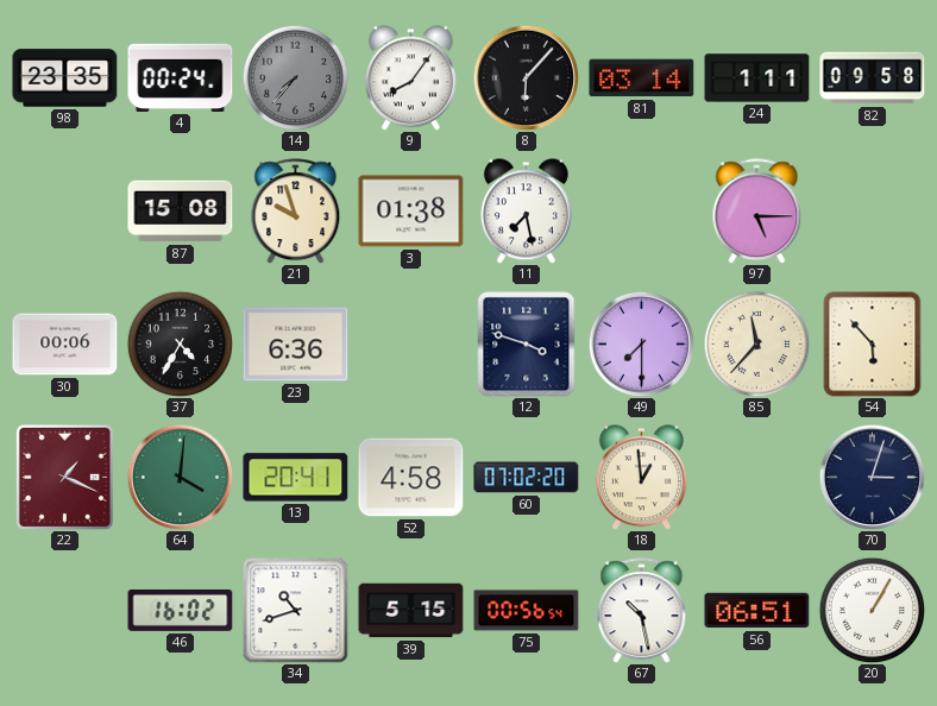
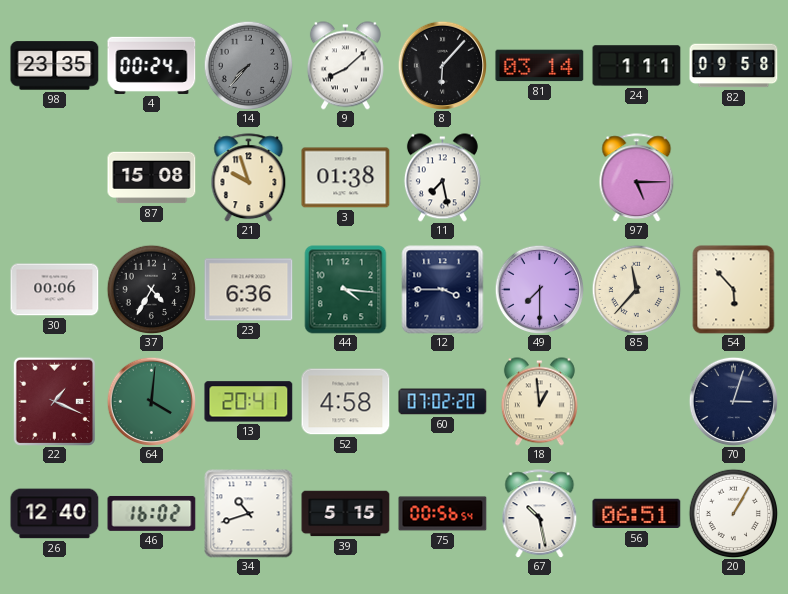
9: 8:06 -> 8:08
44: none -> 4:16
12: 3:48 -> 3:45
26: none -> 12:40
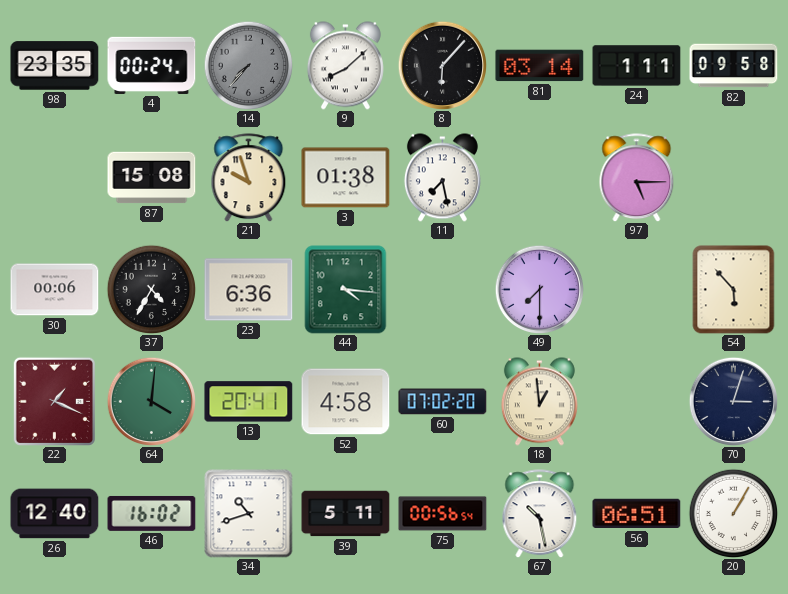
12: 3:45 -> none
85: 11:37 -> none
39: 5:15 -> 5:11
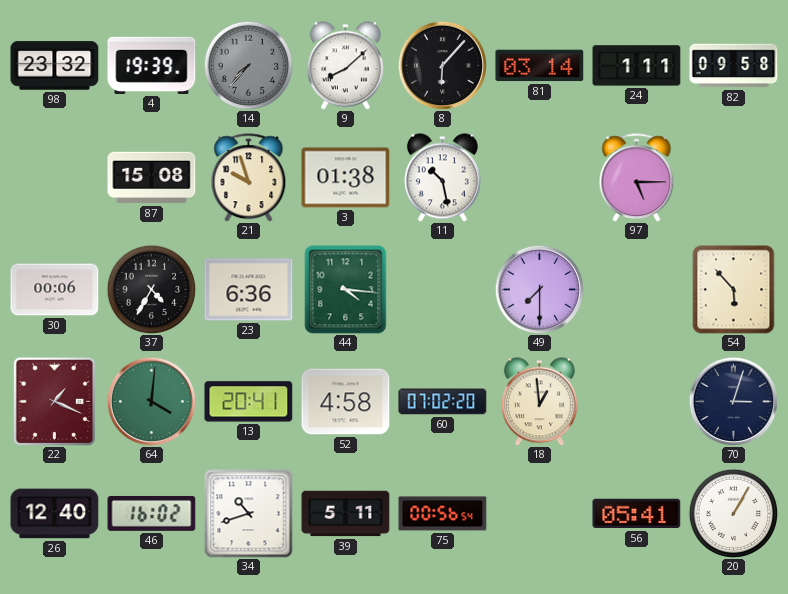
98: 23:35 -> 23:32
4: 00:24 -> 19:39
11: 7:28 -> 10:28
67: 10:28 -> none
56: 06:51 -> 05:41
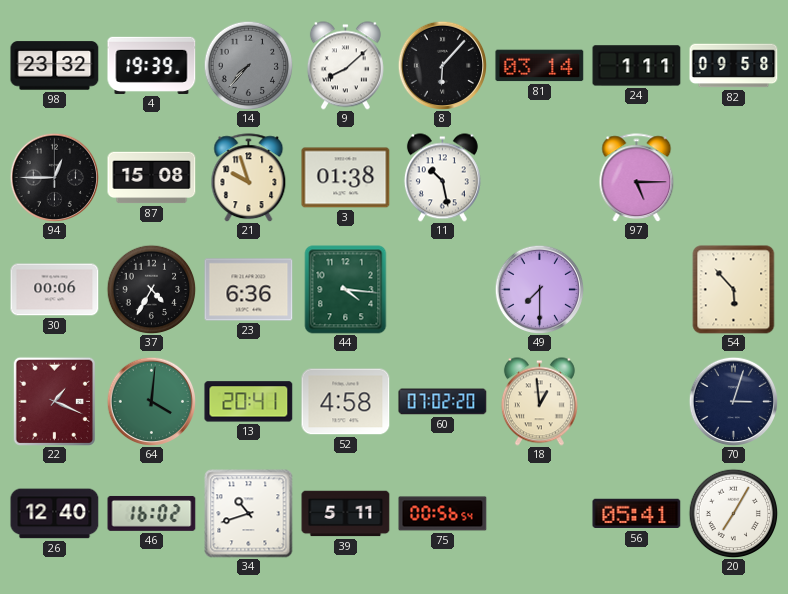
94: none -> 12:45
20: 1:05 -> 7:05
